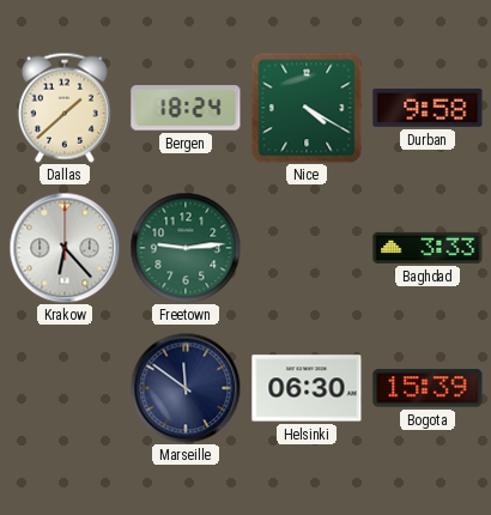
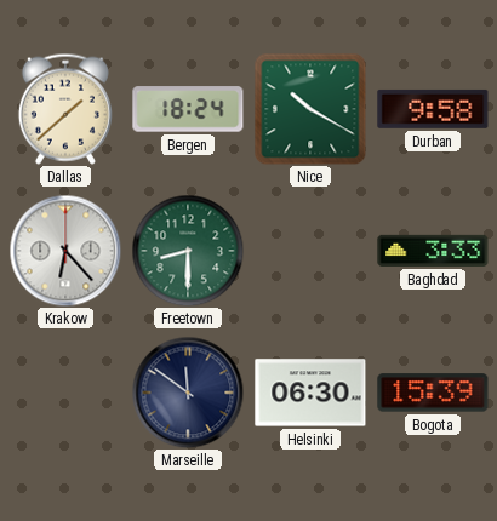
Nice: 4:20 -> 10:20
Freetown: 9:14 -> 8:30
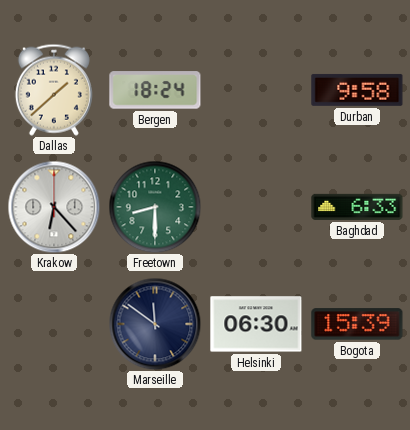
Nice: 10:20 -> none
Baghdad: 3:33 -> 6:33
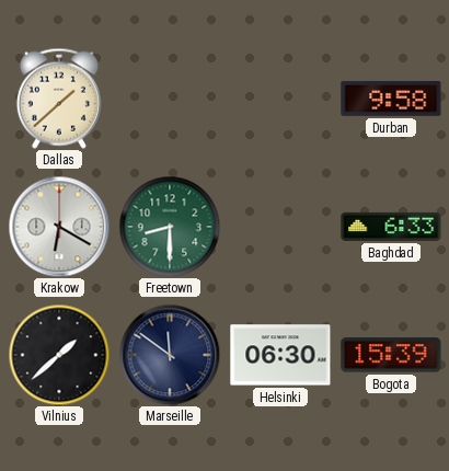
Bergen: 18:24 -> none
Krakow: 6:23 -> 6:20
Vilnius: none -> 1:38
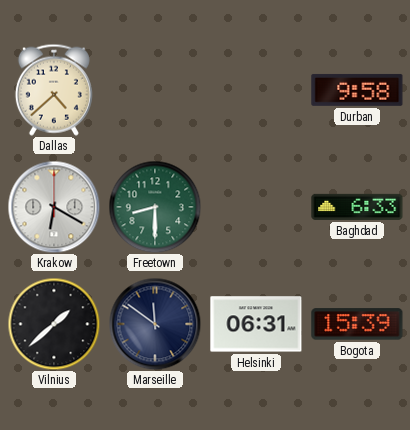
Dallas: 1:38 -> 4:38
Helsinki: 06:30 -> 06:31
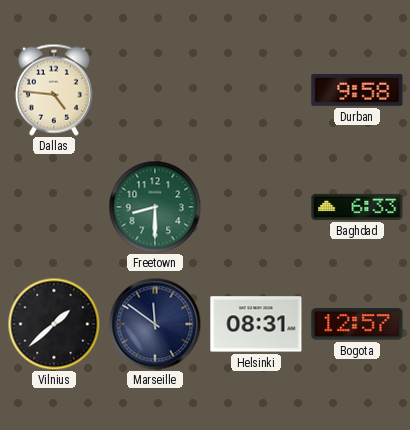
Dallas: 4:38 -> 4:46
Krakow: 6:20 -> none
Helsinki: 06:31 -> 08:31
Bogota: 15:39 -> 12:57
